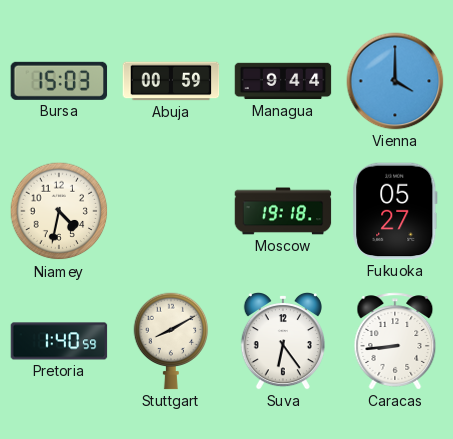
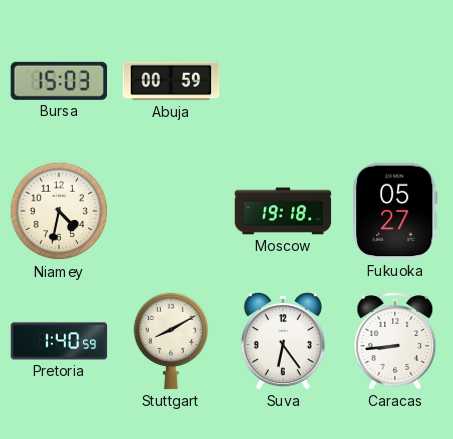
Managua: 9:44 -> none
Vienna: 4:00 -> none
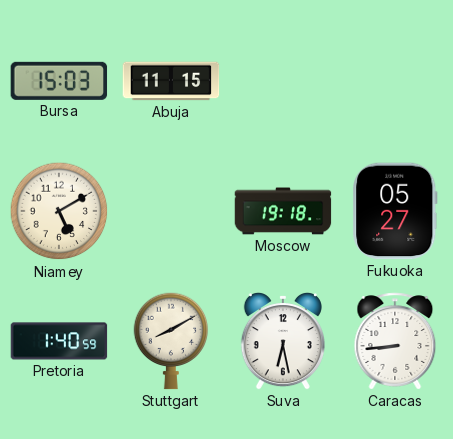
Abuja: 00:59 -> 11:15
Niamey: 4:32 -> 5:10
Suva: 6:24 -> 6:28
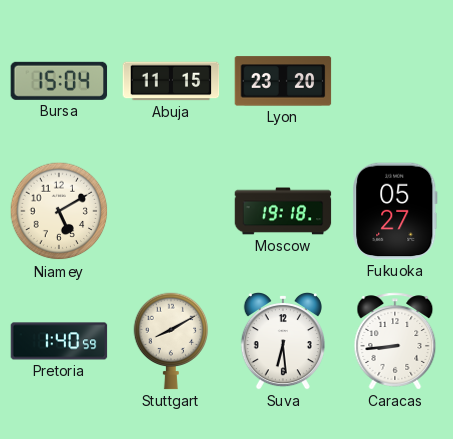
Bursa: 15:03 -> 15:04
Lyon: none -> 23:20
Suva: 6:28 -> 6:29
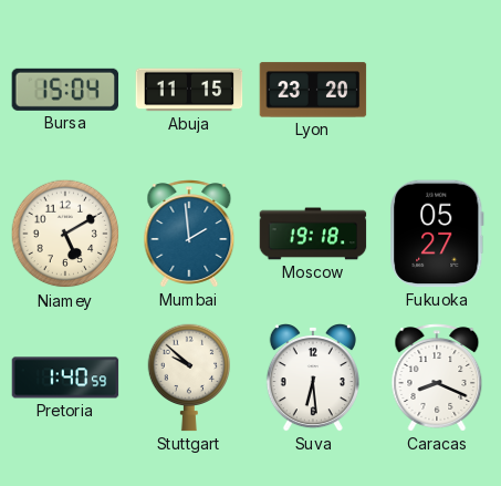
Mumbai: none -> 1:59
Stuttgart: 8:10 -> 9:52
Caracas: 8:44 -> 8:19
